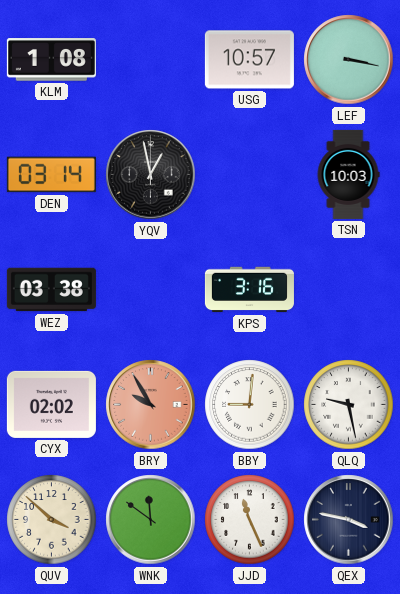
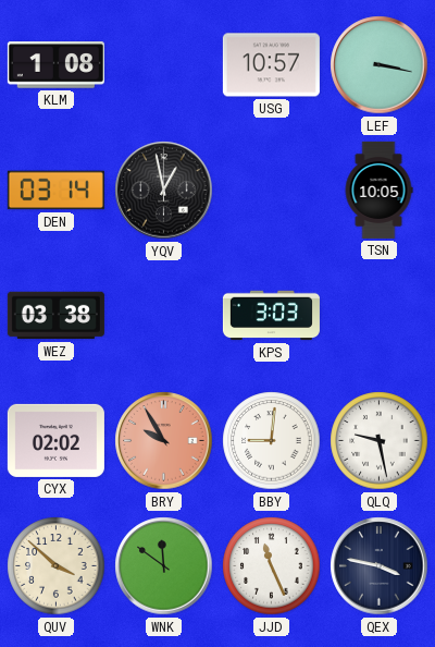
TSN: 10:03 -> 10:05
KPS: 3:16 -> 3:03
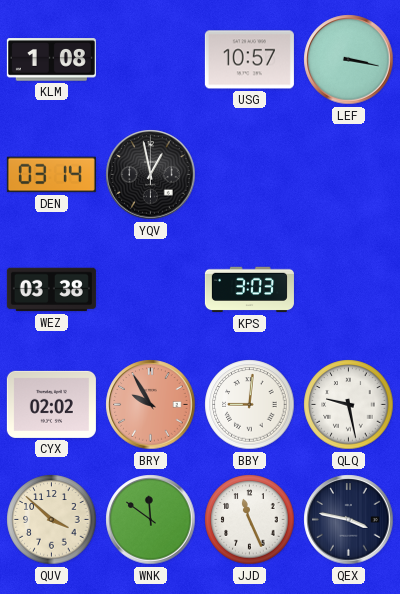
TSN: 10:05 -> none
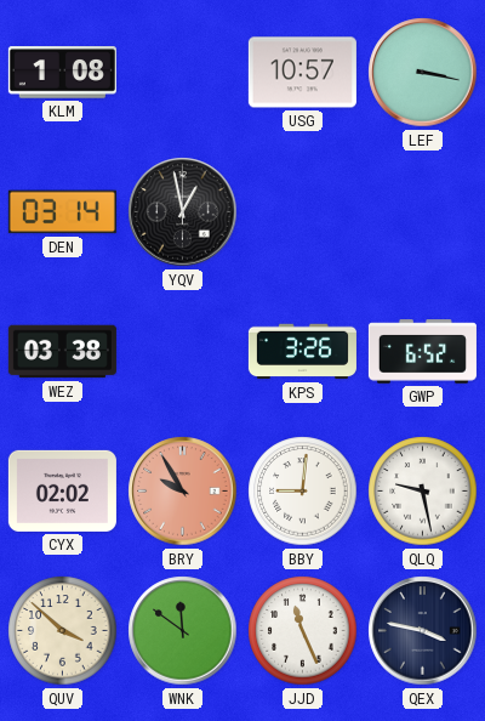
KPS: 3:03 -> 3:26
GWP: none -> 6:52
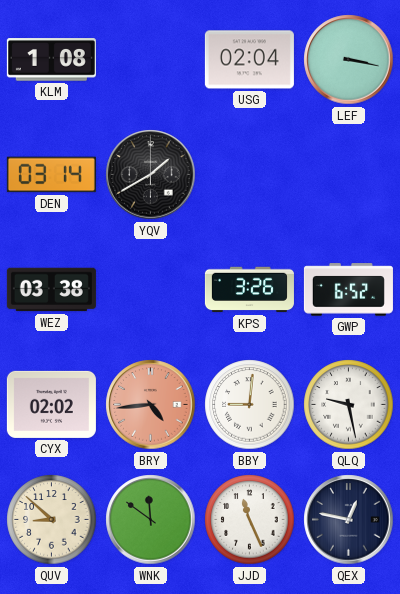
USG: 10:57 -> 02:04
YQV: 12:58 -> 1:40
BRY: 9:55 -> 4:44
QUV: 3:52 -> 8:52
QEX: 3:47 -> 12:47
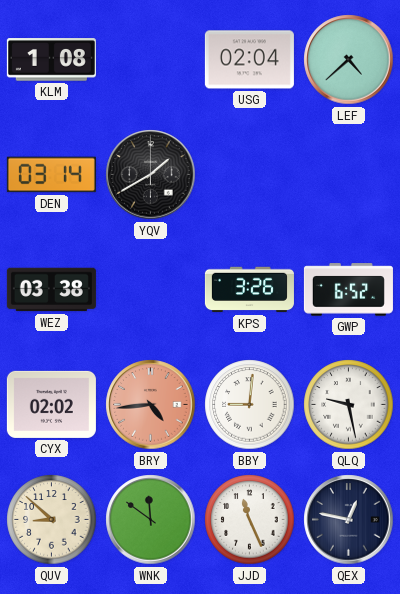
LEF: 3:17 -> 4:38
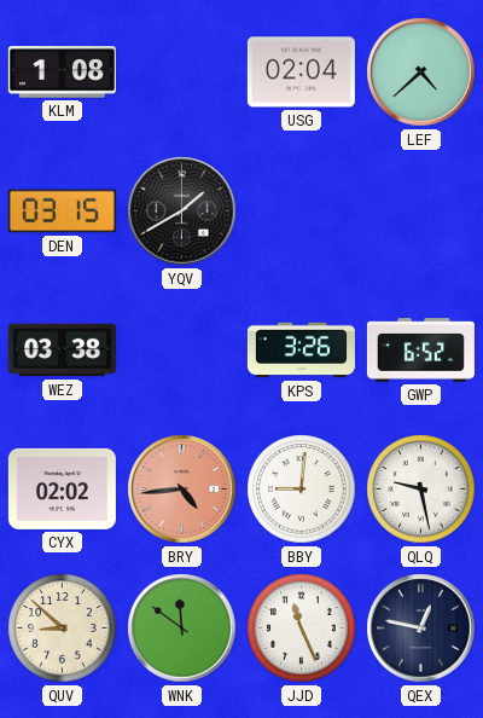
DEN: 03:14 -> 03:15
